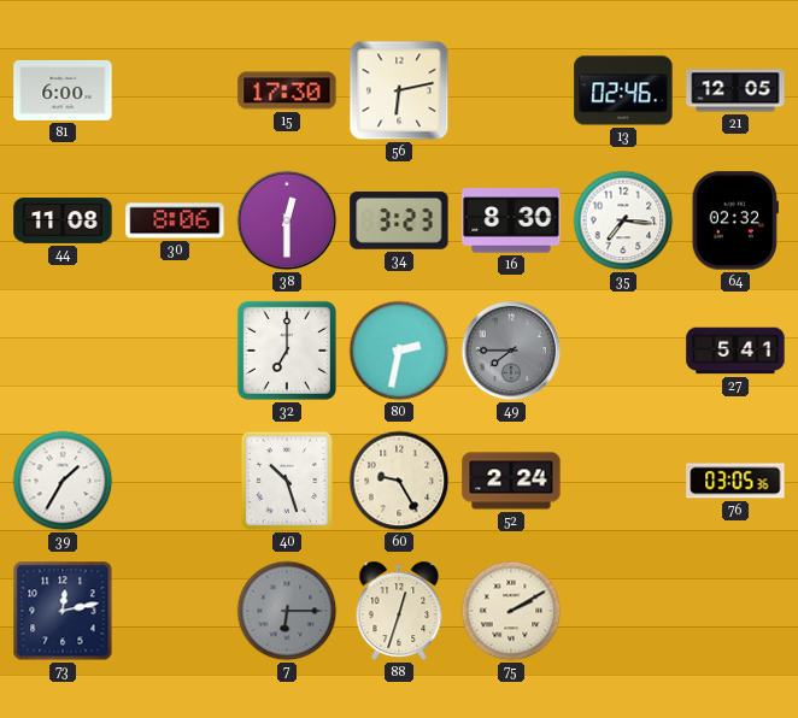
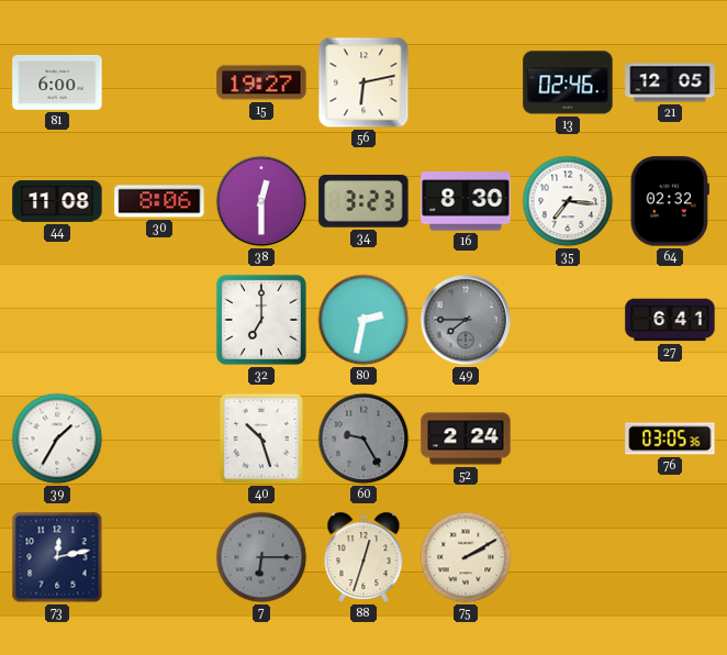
15: 17:30 -> 19:27
27: 5:41 -> 6:41
60 dial: cream -> grey
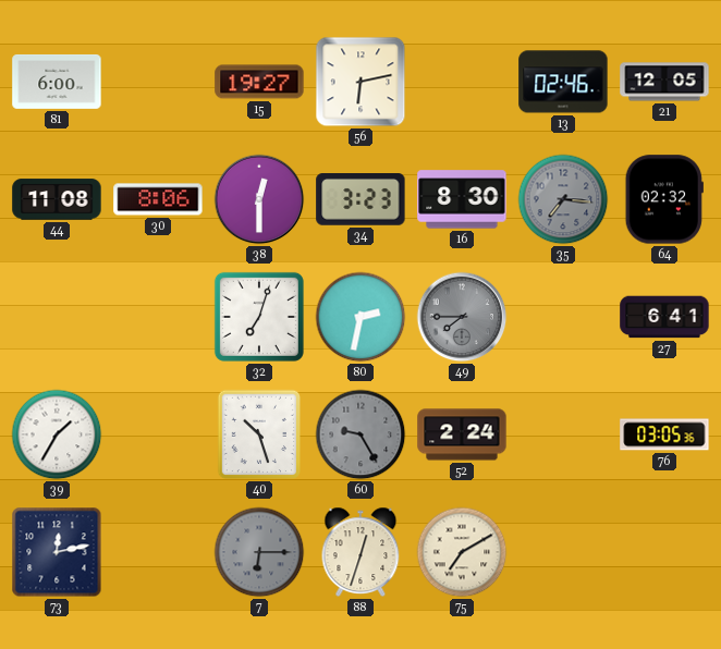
35 dial: white -> grey
32: 7:00 -> 7:03
75: 2:10 -> 7:10
